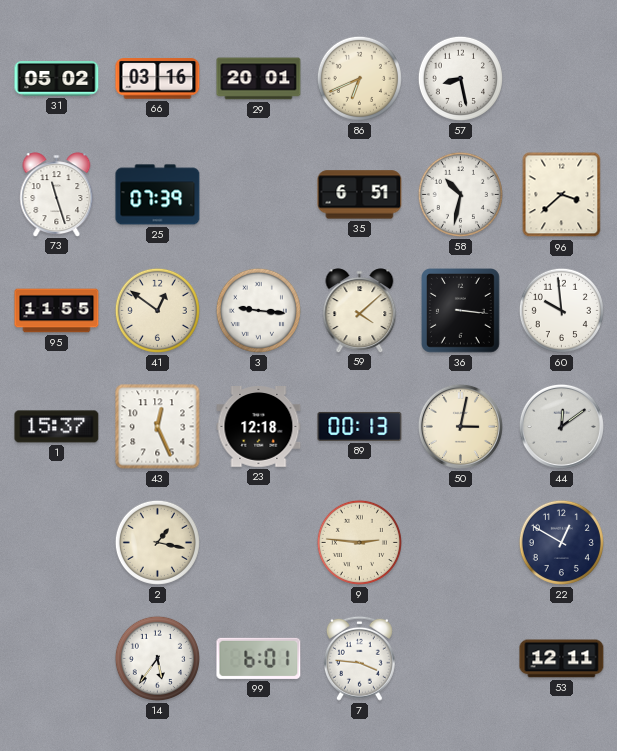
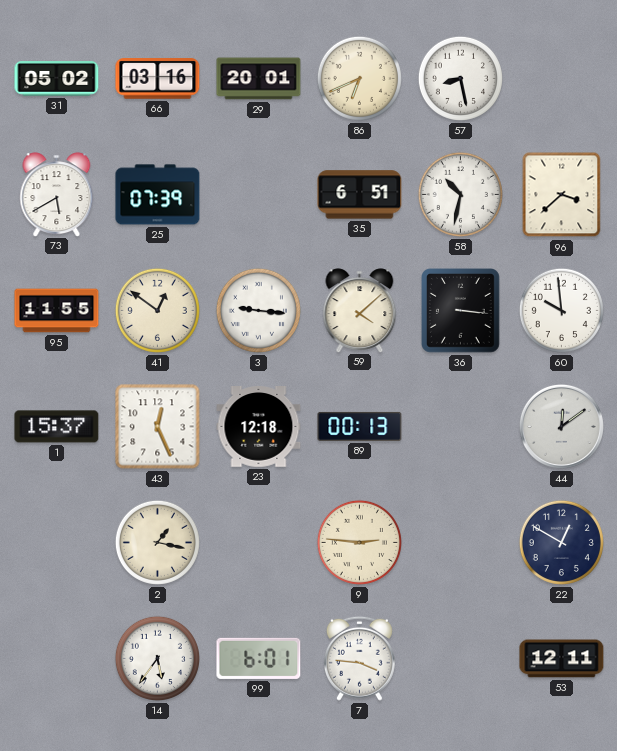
73: 11:27 -> 5:40
50: 3:02 -> none
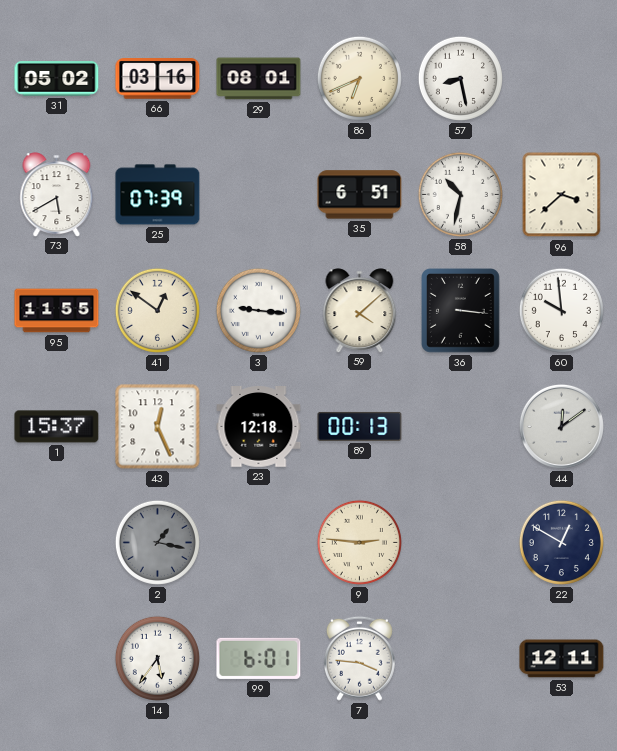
29: 20:01 -> 08:01
2 dial: cream -> grey
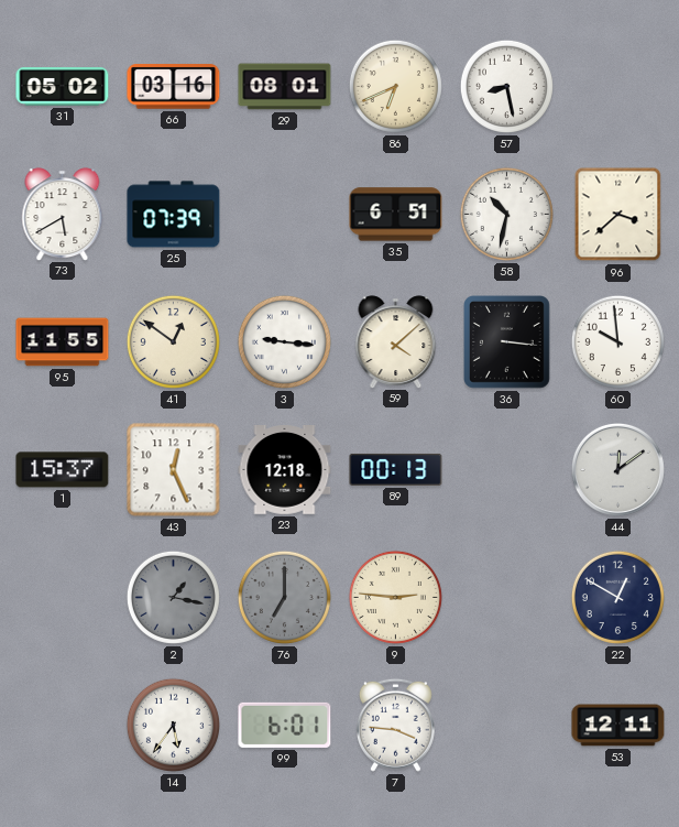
76: none -> 7:00
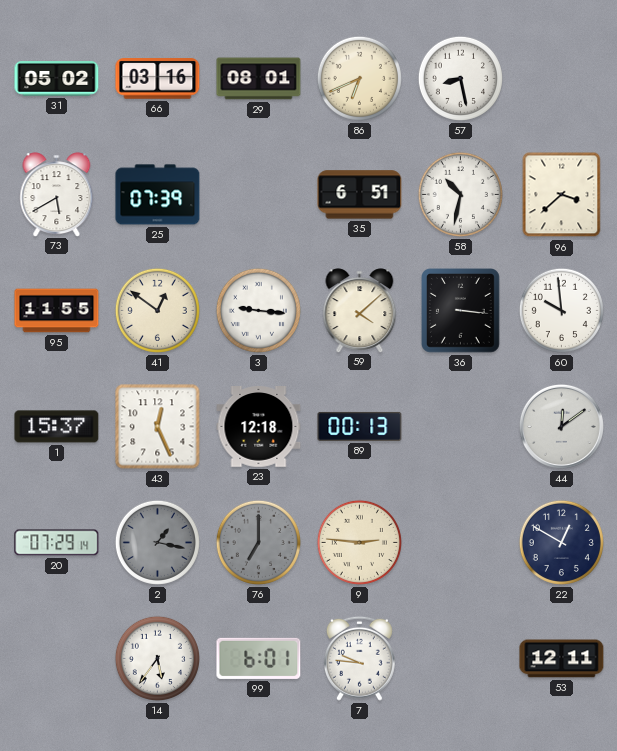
20: none -> 07:29
7: 3:46 -> 9:46
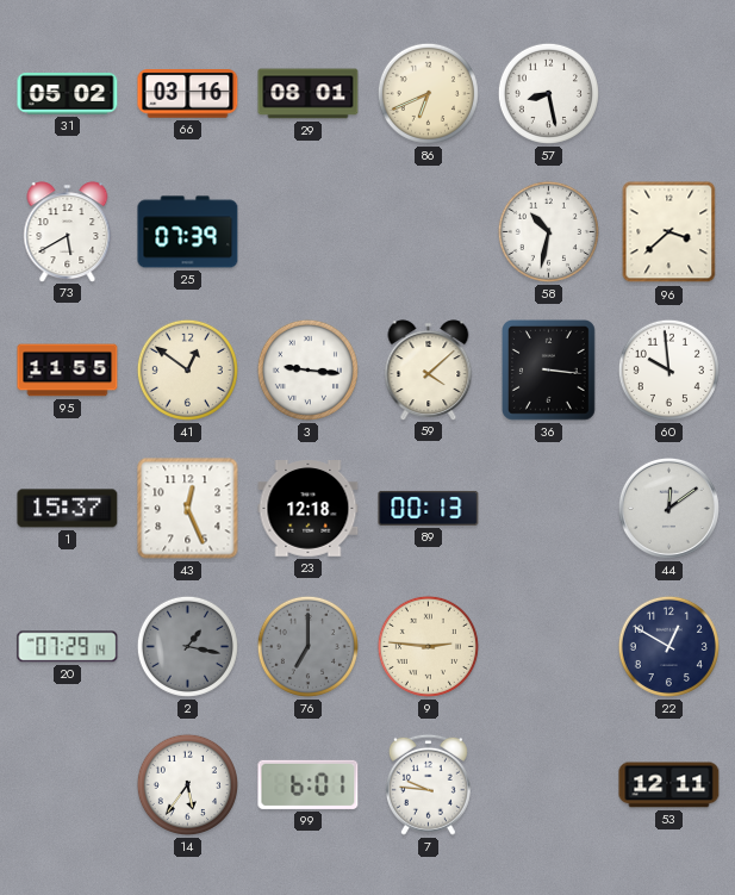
35: 6:51 -> none
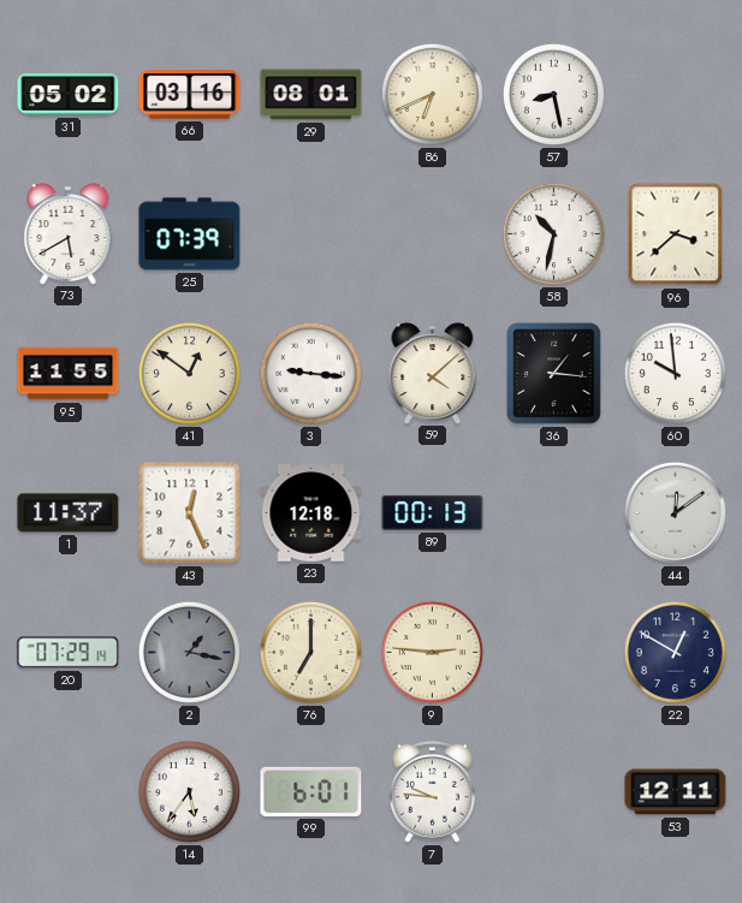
36: 3:16 -> 1:16
1: 15:37 -> 11:37
76 dial: grey -> cream
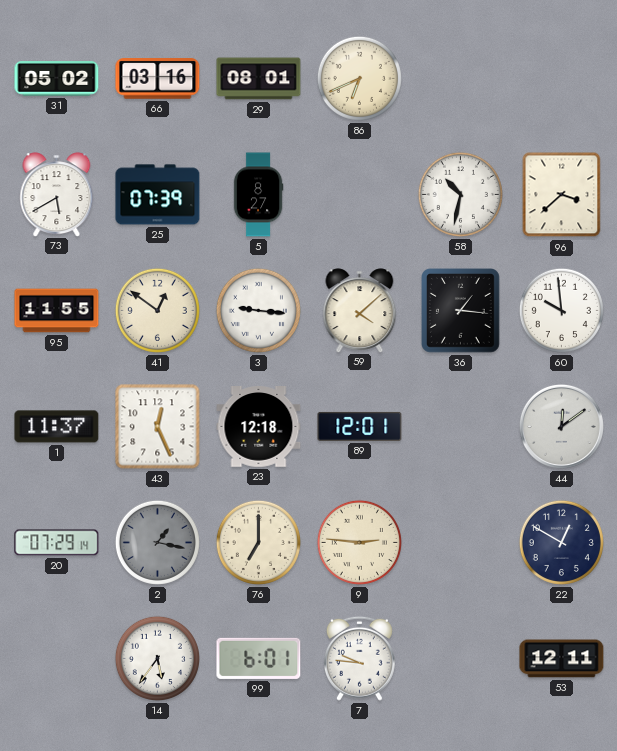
57: 8:28 -> none
5: none -> 8:27
89: 00:13 -> 12:01
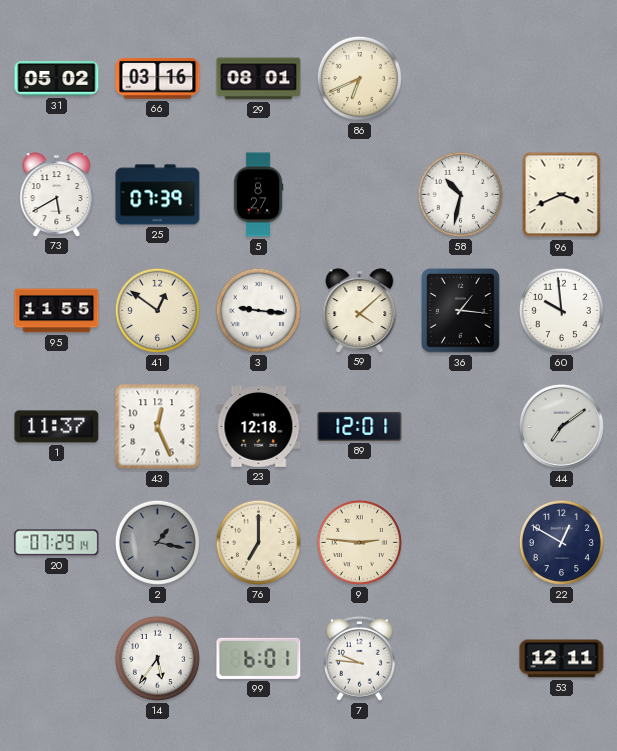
96: 3:38 -> 3:41
44: 12:09 -> 7:09
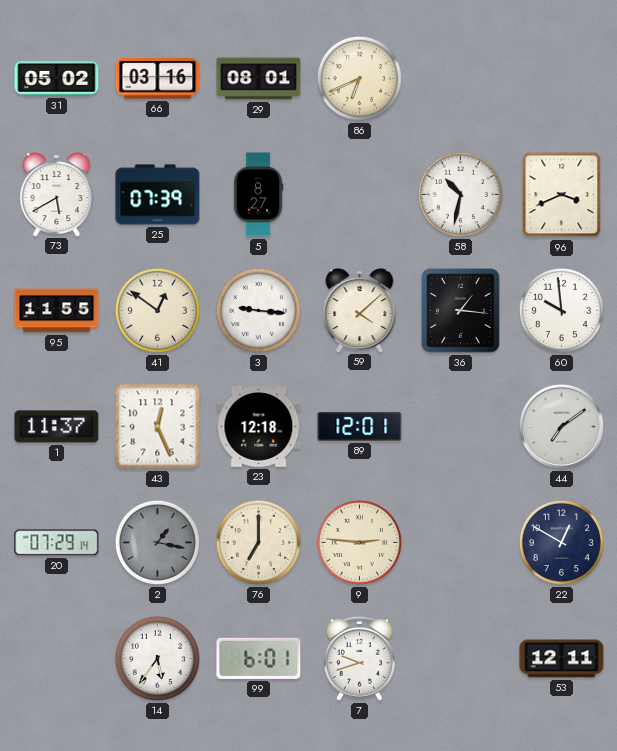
7: 9:46 -> 9:42
